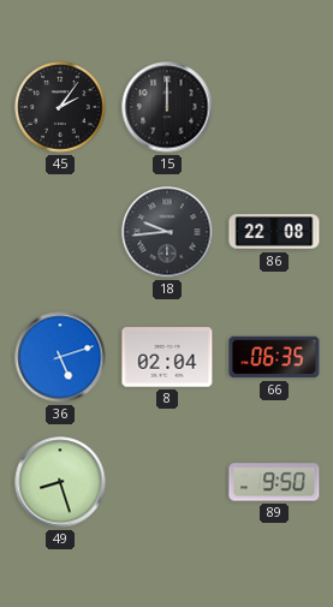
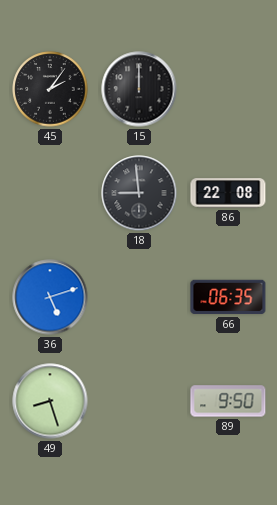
18: 9:44 -> 8:59
8: 02:04 -> none
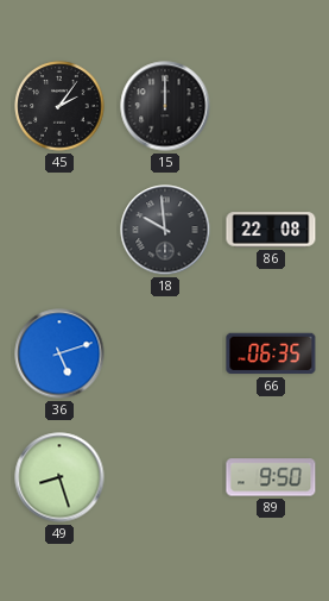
18: 8:59 -> 9:59
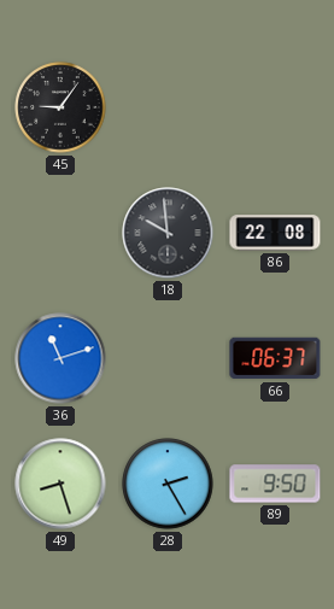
45: 2:06 -> 9:06
15: 12:00 -> none
36: 5:12 -> 11:12
66: 06:35 -> 06:37
28: none -> 2:25
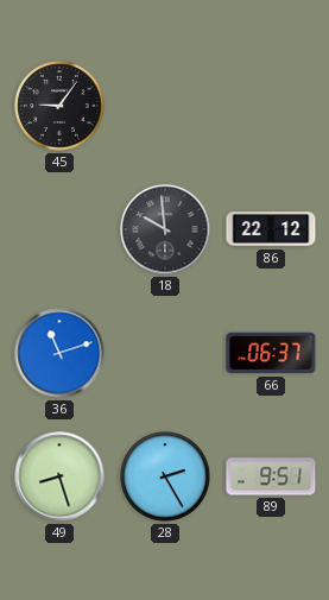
86: 22:08 -> 22:12
89: 9:50 -> 9:51
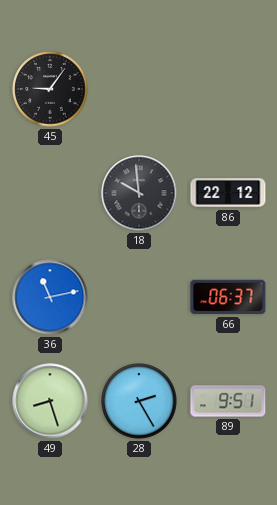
36: 11:12 -> 11:13
